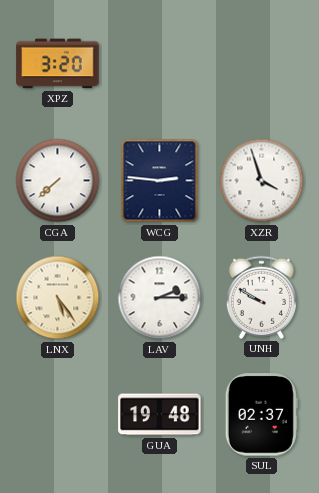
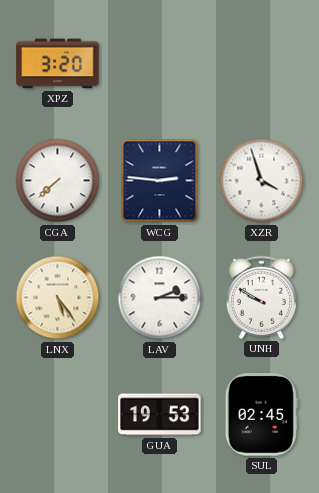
GUA: 19:48 -> 19:53
SUL: 02:37 -> 02:45
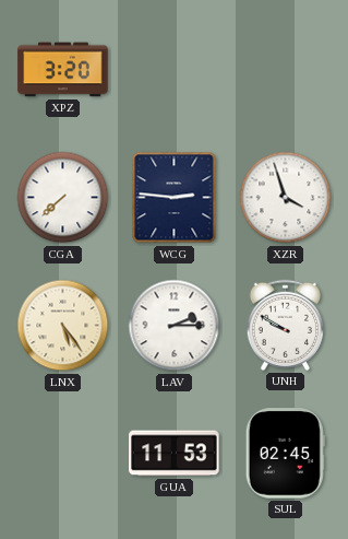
GUA: 19:53 -> 11:53
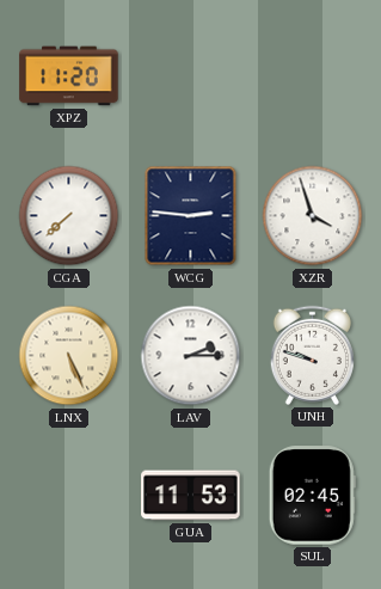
XPZ: 3:20 -> 11:20
LNX: 5:24 -> 5:26
UNH: 9:50 -> 9:48
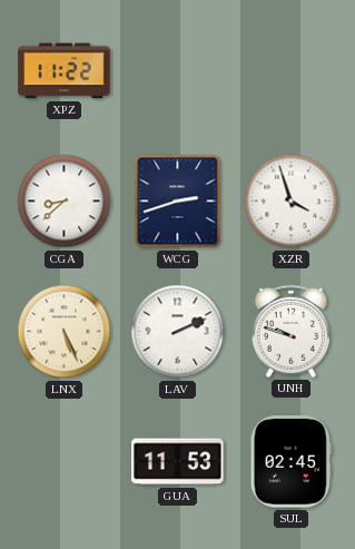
XPZ: 11:20 -> 11:22
CGA: 7:38 -> 8:38
WCG: 2:46 -> 2:42
LAV: 2:15 -> 2:11
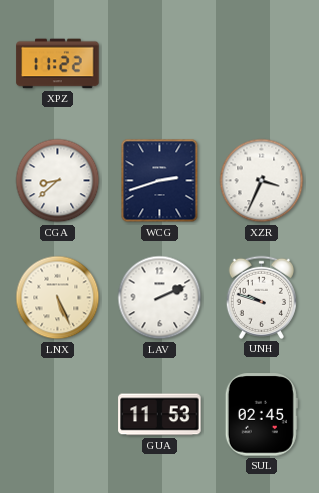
XZR: 3:57 -> 3:34
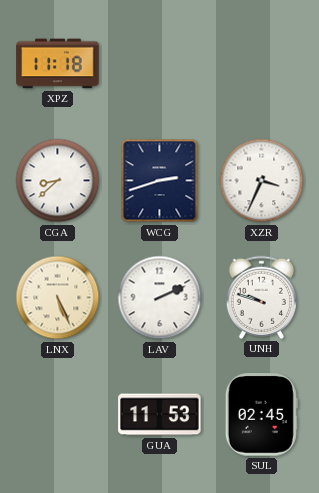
XPZ: 11:22 -> 11:18
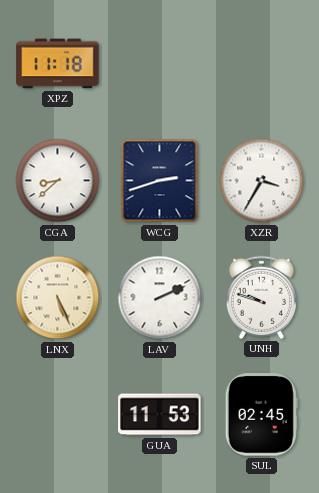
XZR: 3:34 -> 3:35
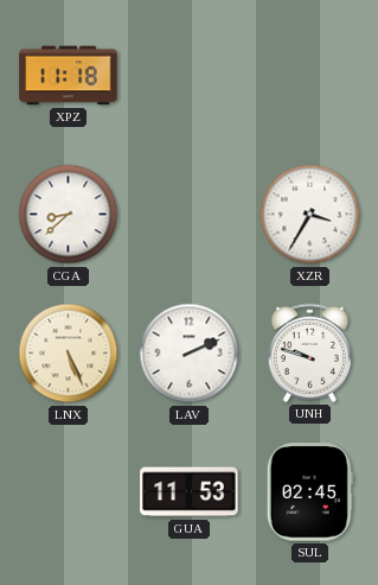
WCG: 2:42 -> none
